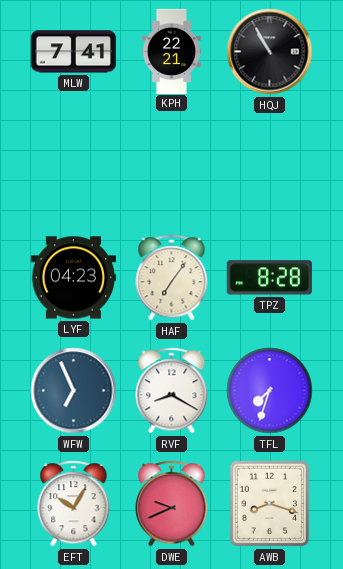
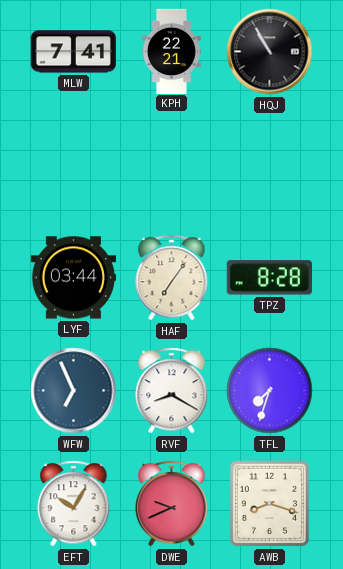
LYF: 04:23 -> 03:44
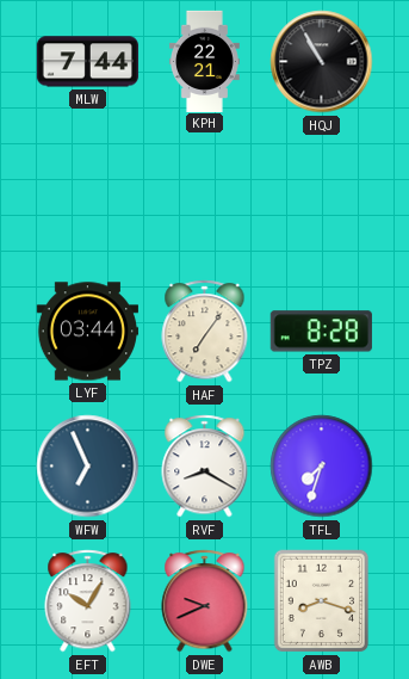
MLW: 7:41 -> 7:44
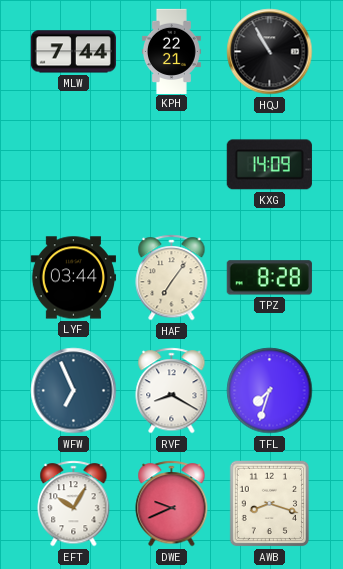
KXG: none -> 14:09
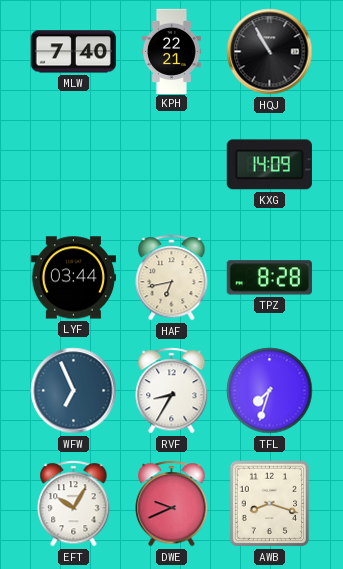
MLW: 7:44 -> 7:40
HAF: 7:06 -> 6:43
RVF: 8:20 -> 8:35
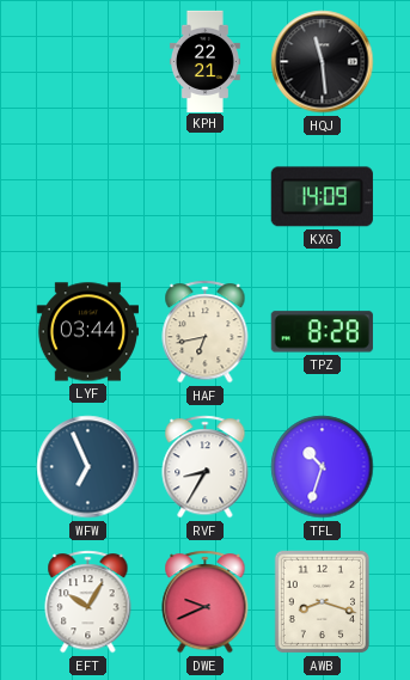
MLW: 7:40 -> none
HQJ: 10:55 -> 11:29
TFL: 7:33 -> 10:33
